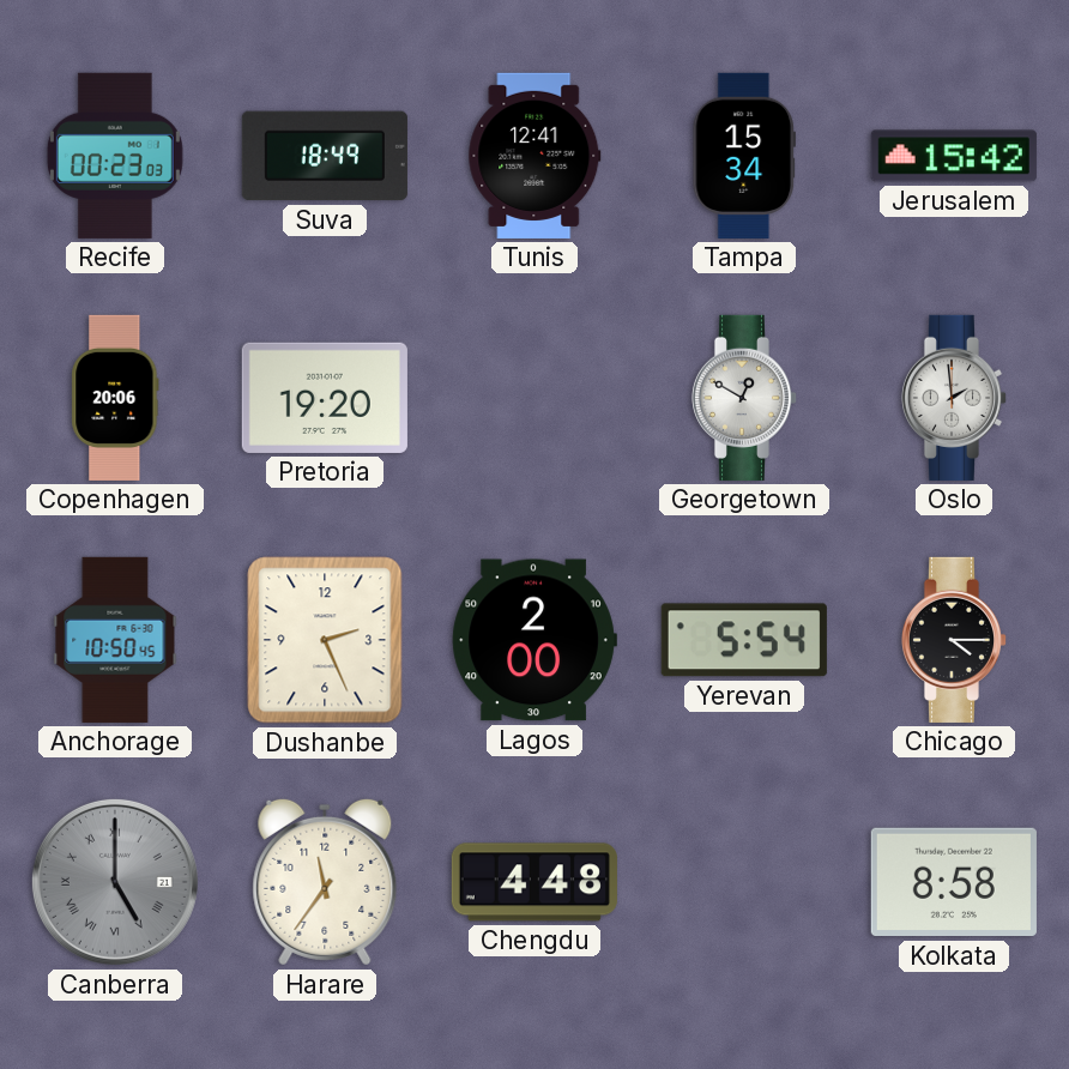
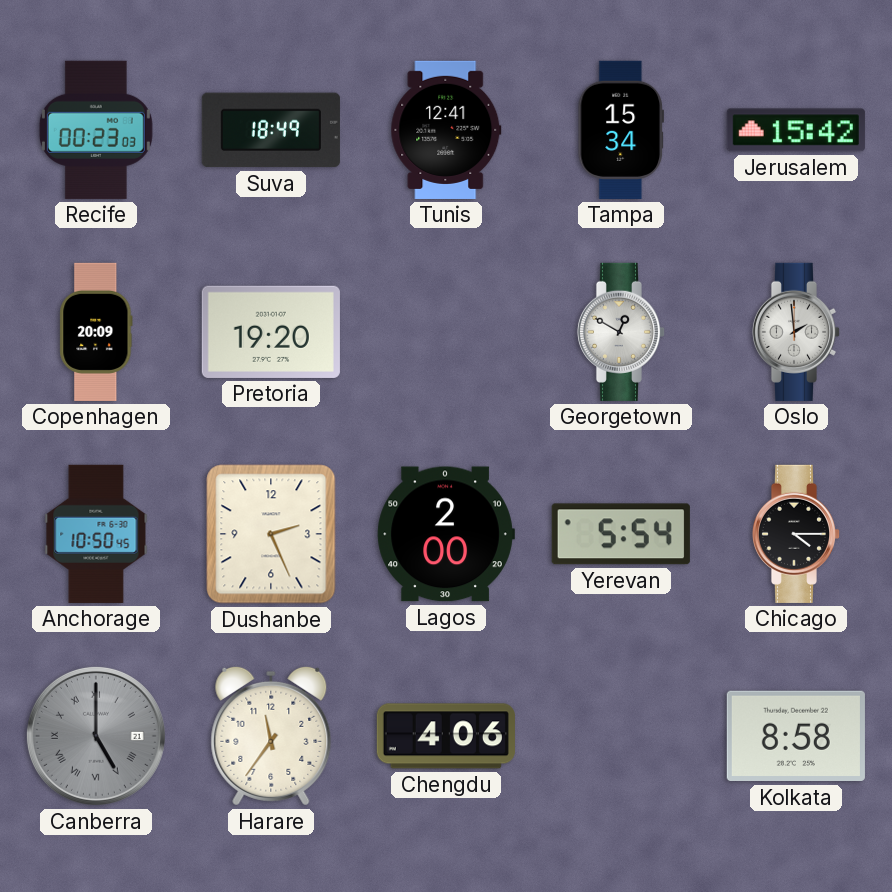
Copenhagen: 20:06 -> 20:09
Chengdu: 4:48 -> 4:06
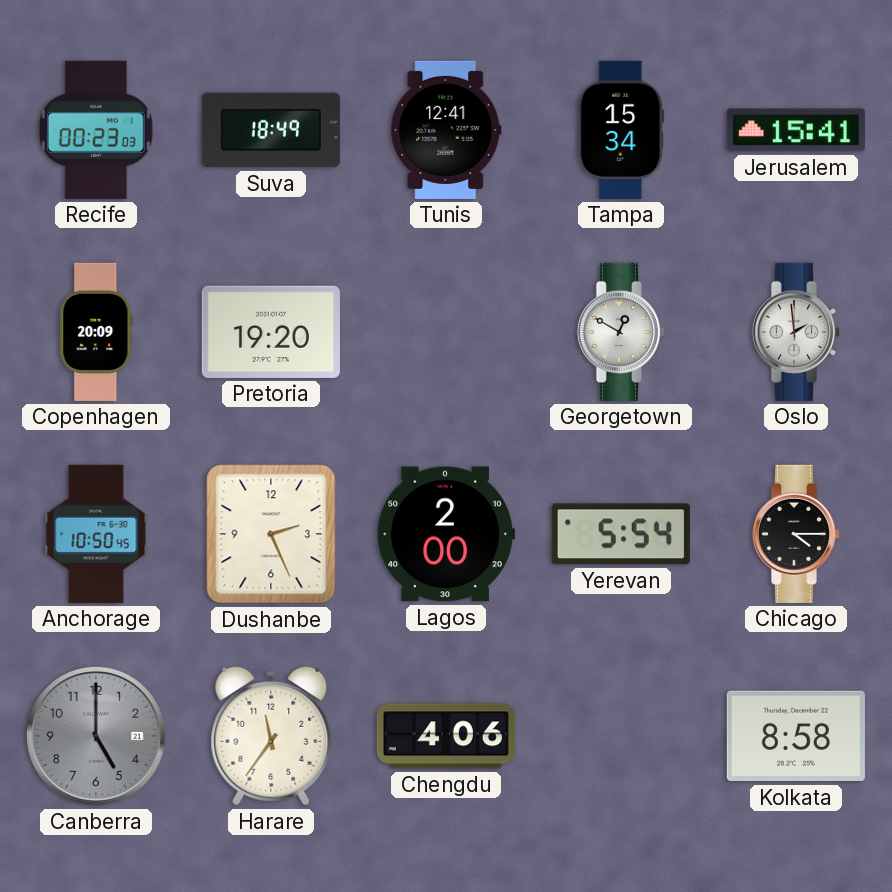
Jerusalem: 15:42 -> 15:41
Canberra numerals: Roman -> Arabic
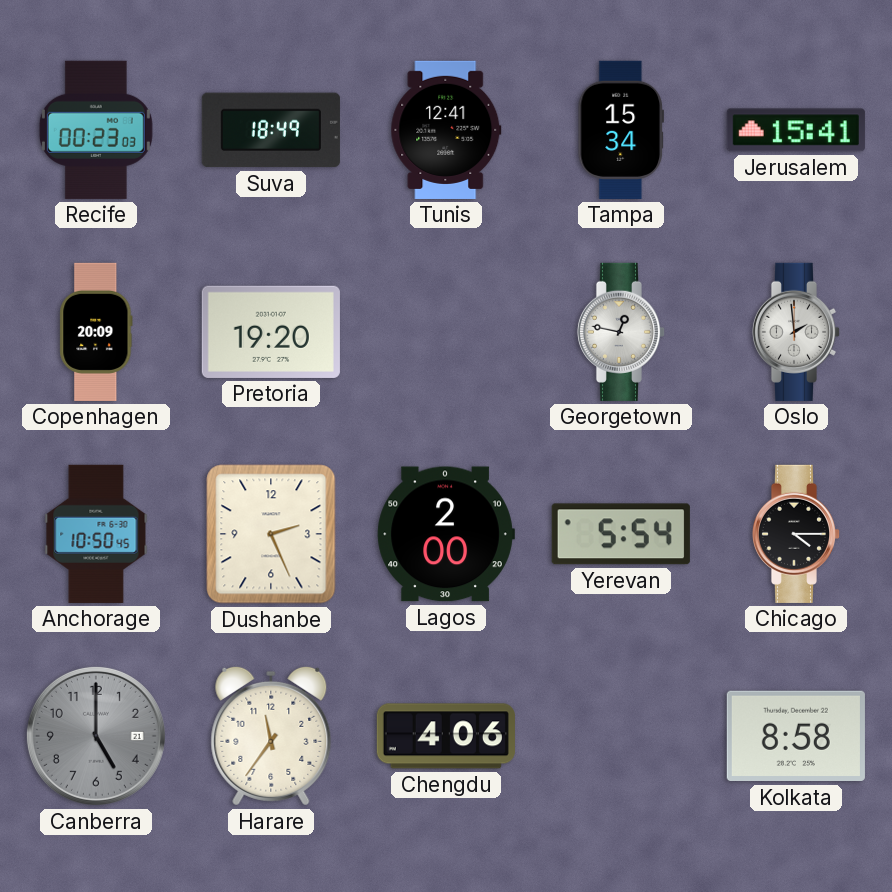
Georgetown: 12:50 -> 12:47
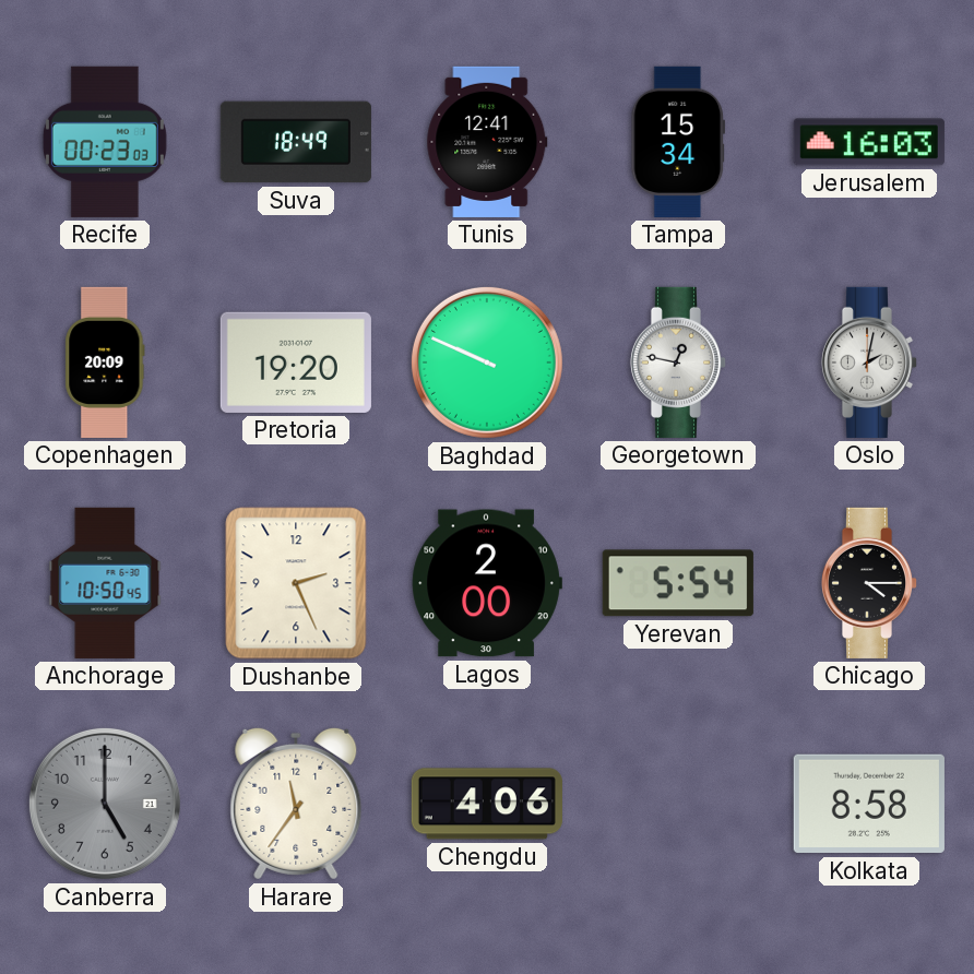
Jerusalem: 15:41 -> 16:03
Baghdad: none -> 9:49
Oslo: 1:59 -> 2:02
